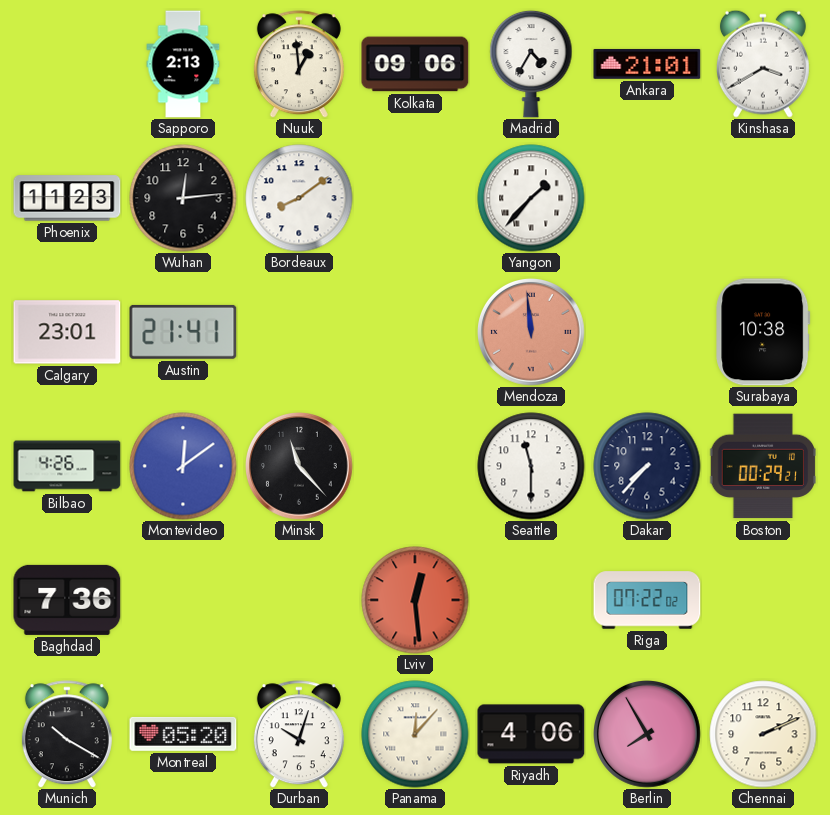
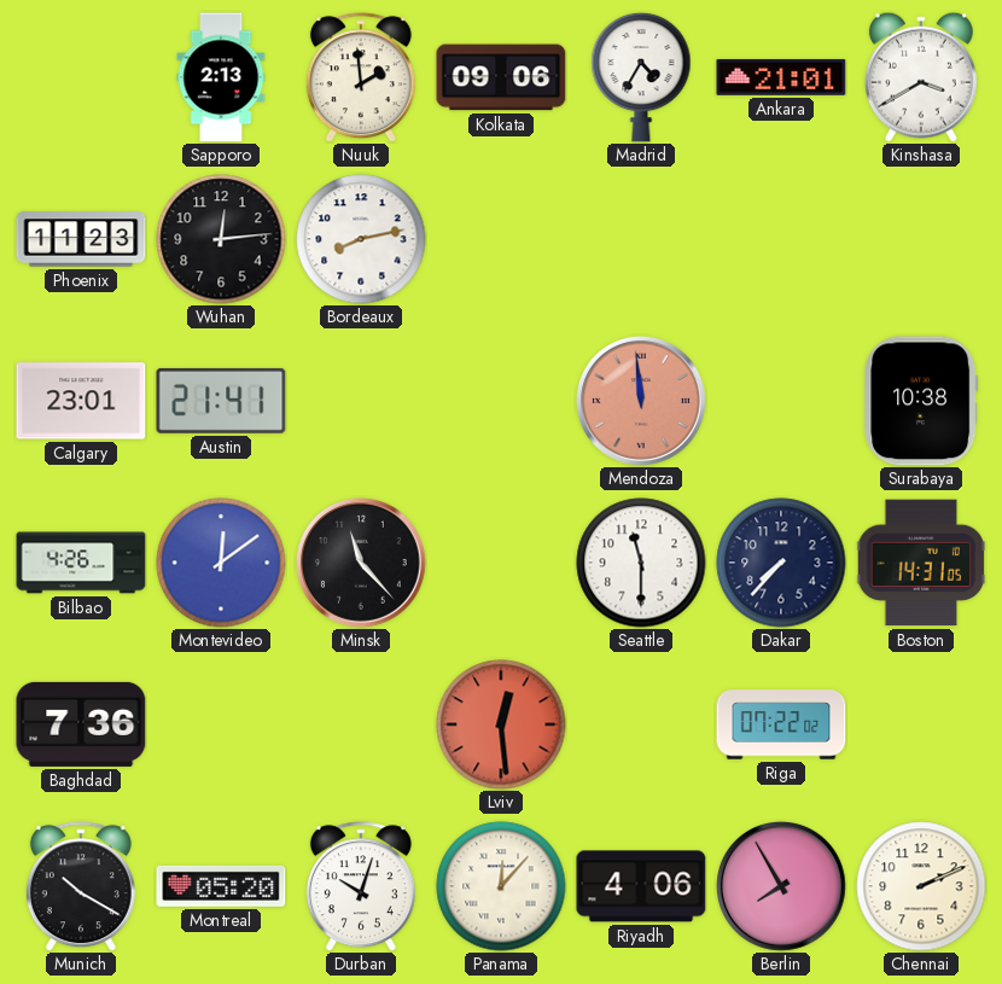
Nuuk: 12:59 -> 1:59
Bordeaux: 8:09 -> 8:13
Yangon: 1:37 -> none
Boston: 00:29 -> 14:31
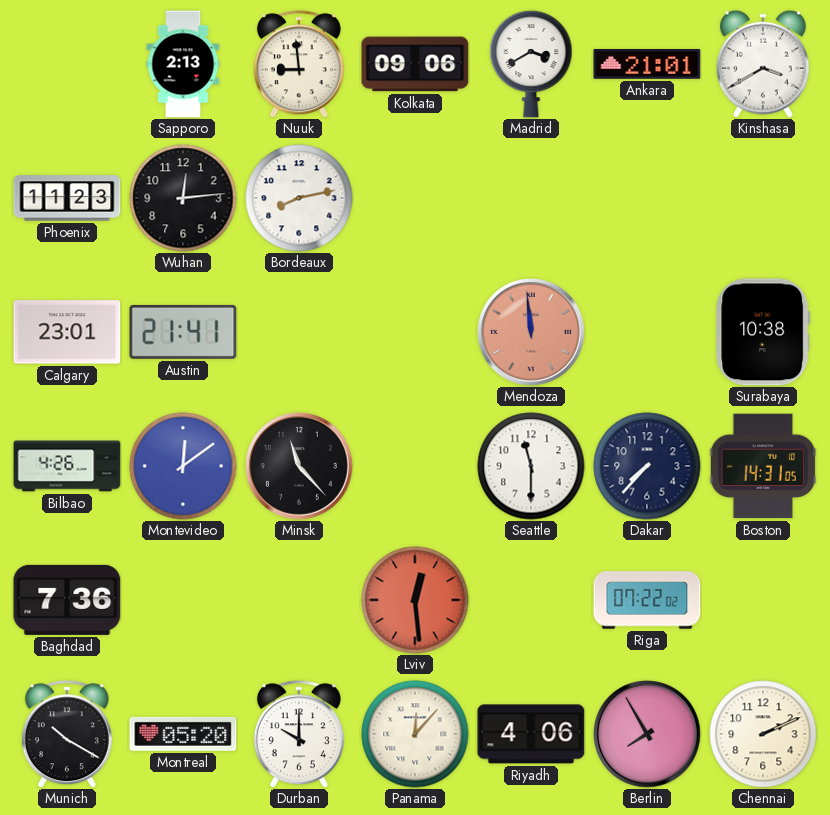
Nuuk: 1:59 -> 8:59
Madrid: 4:35 -> 3:40
Durban: 10:03 -> 10:00
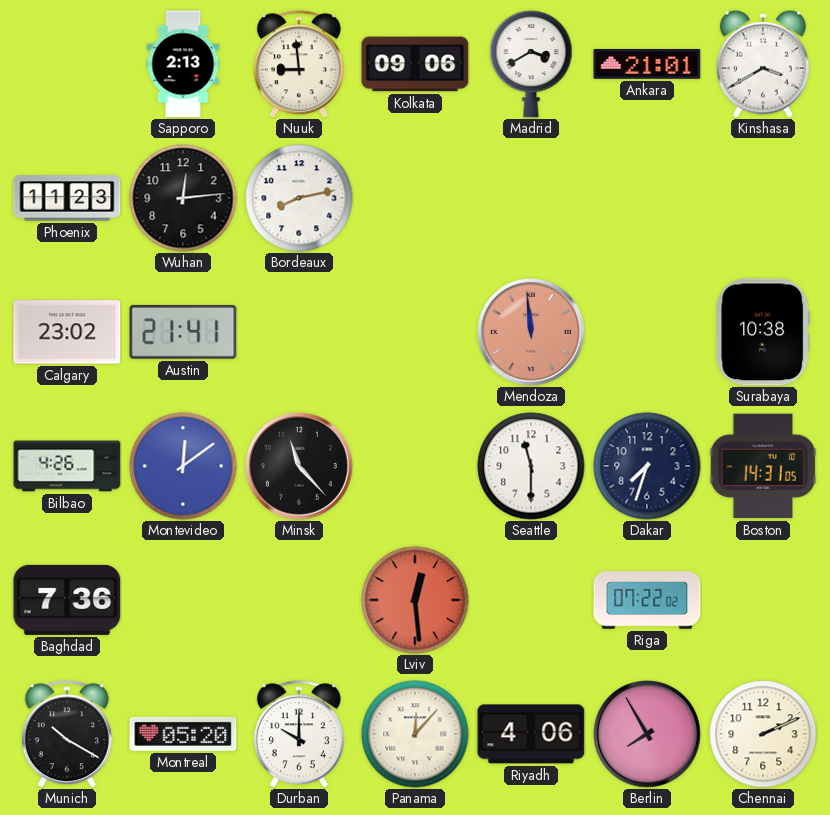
Calgary: 23:01 -> 23:02
Dakar: 7:37 -> 7:33
